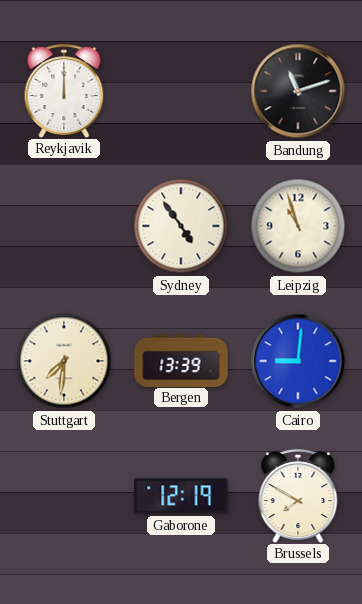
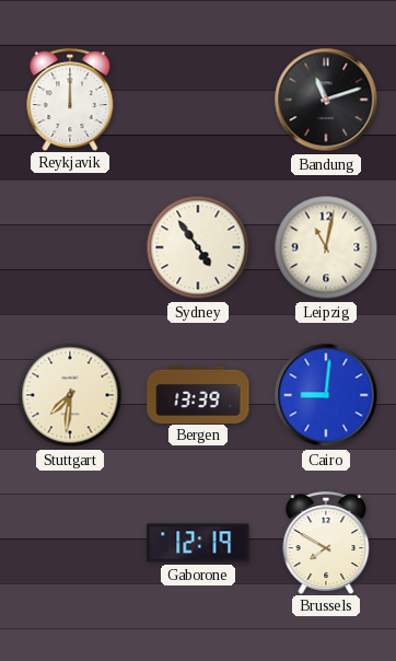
Leipzig: 10:57 -> 11:02
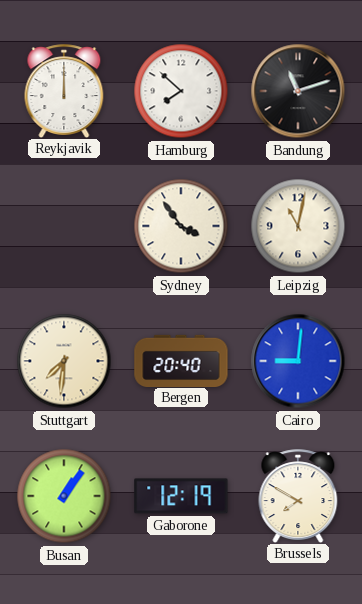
Hamburg: none -> 7:52
Sydney: 4:54 -> 3:54
Bergen: 13:39 -> 20:40
Busan: none -> 1:06
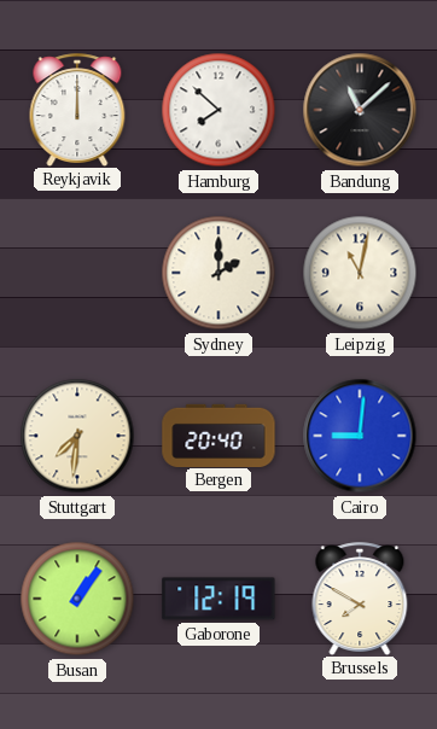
Bandung: 11:12 -> 11:08
Sydney: 3:54 -> 2:00
